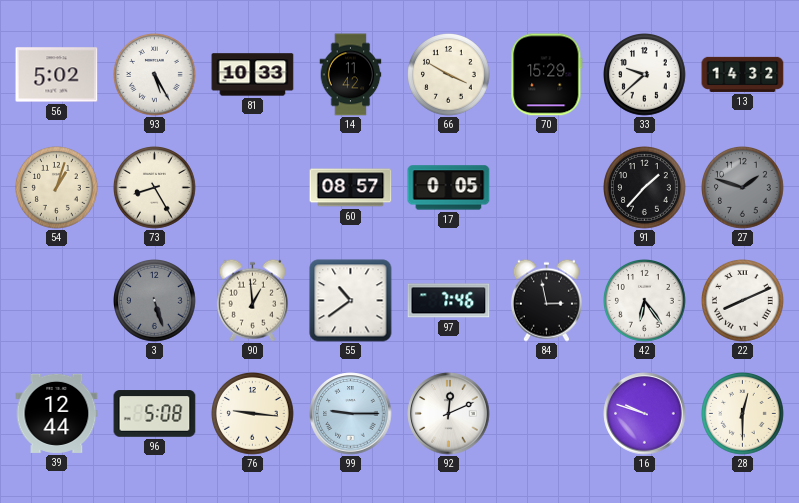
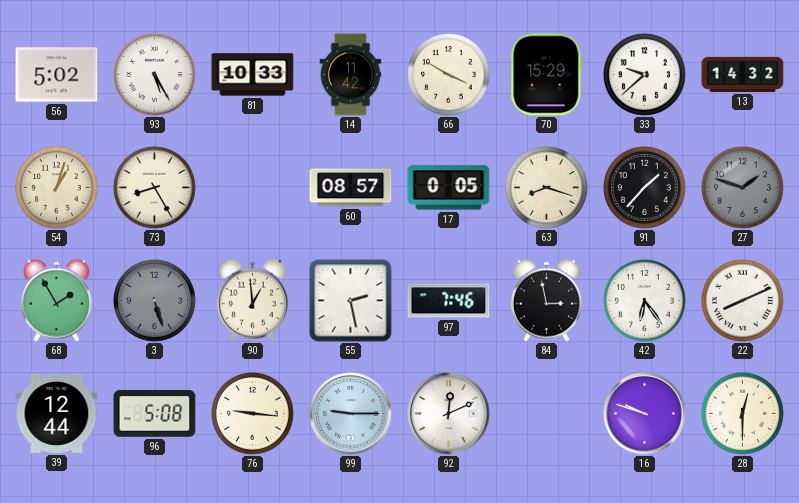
63: none -> 8:18
68: none -> 1:55
55: 10:39 -> 2:28
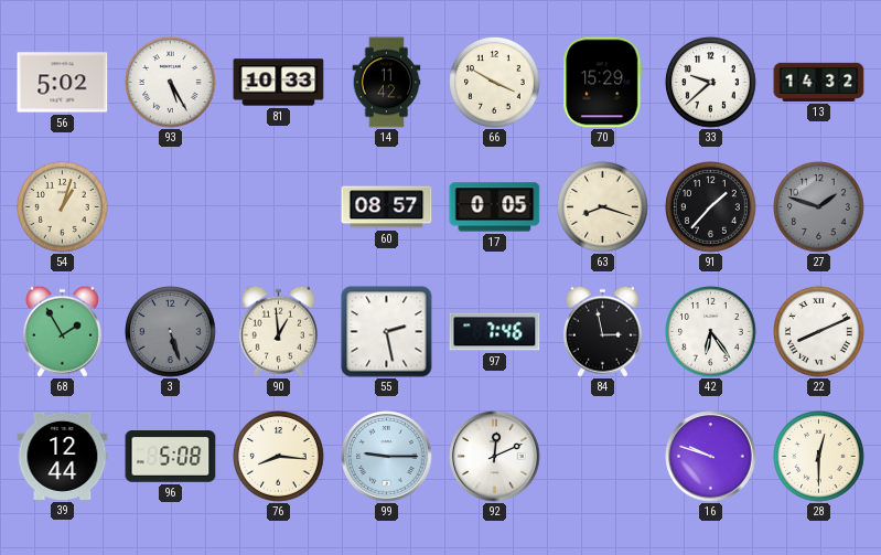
73: 8:25 -> none
76: 9:16 -> 8:16
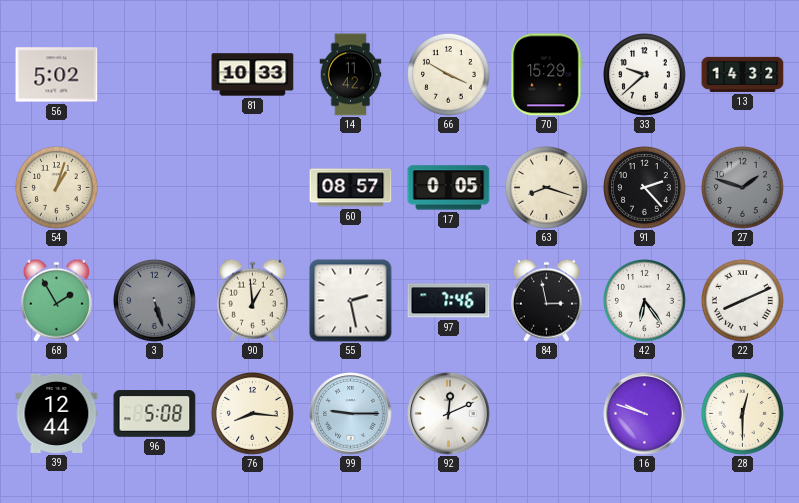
93: 5:25 -> none
91: 1:37 -> 2:23
